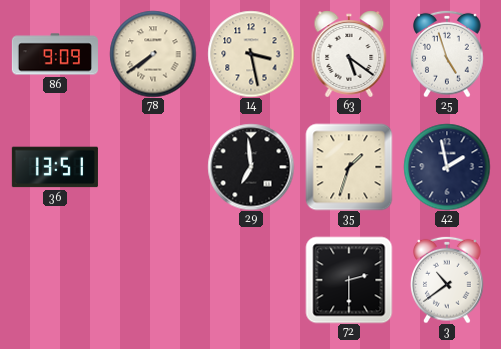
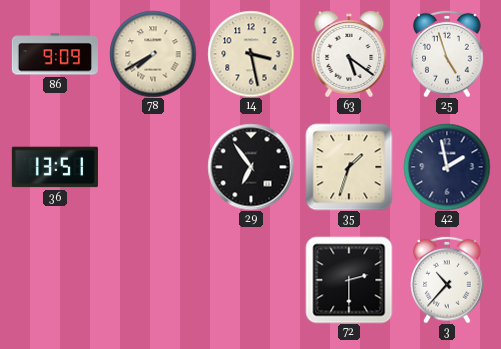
78: 7:39 -> 7:40
29: 6:59 -> 6:54
3: 10:39 -> 10:37
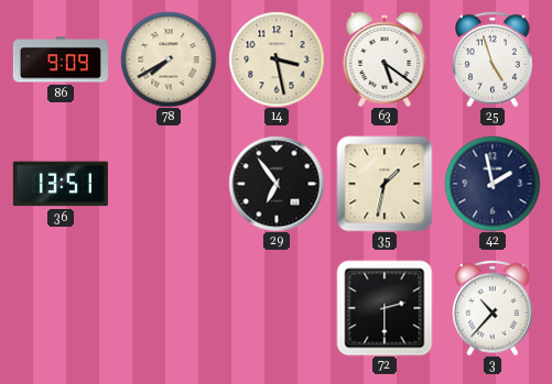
35: 1:33 -> 1:32
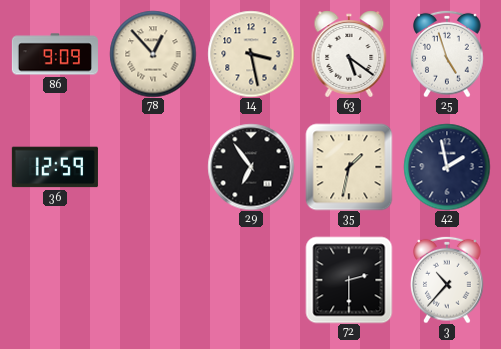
78: 7:40 -> 12:53
36: 13:51 -> 12:59
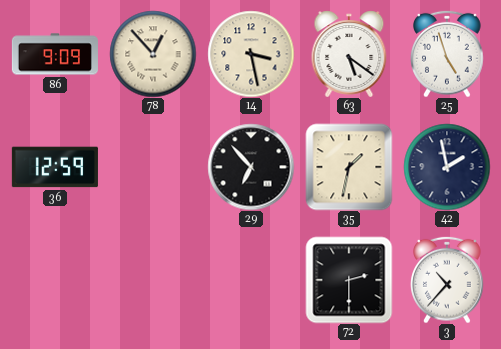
29: 6:54 -> 6:53
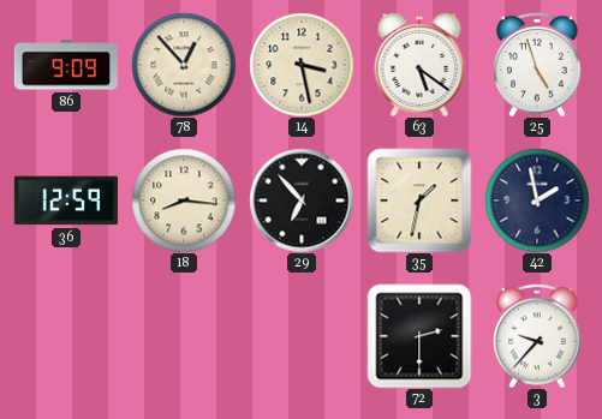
18: none -> 8:16
3: 10:37 -> 9:37
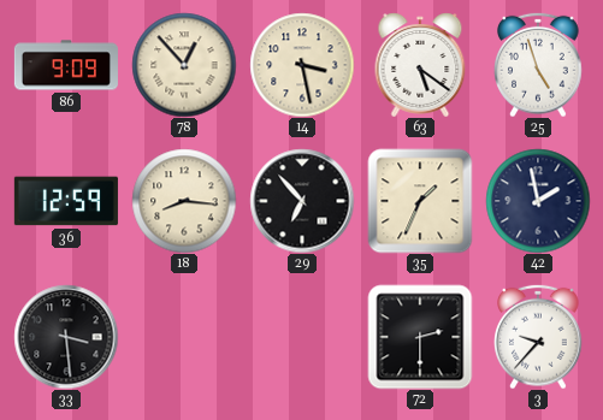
35: 1:32 -> 1:34
33: none -> 3:29
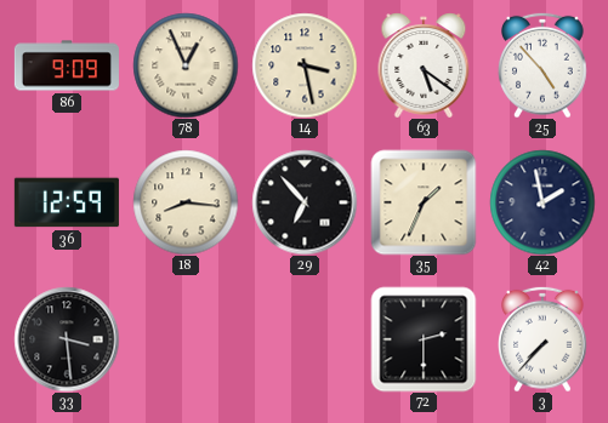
78: 12:53 -> 12:56
25: 4:57 -> 4:53
3: 9:37 -> 7:37
